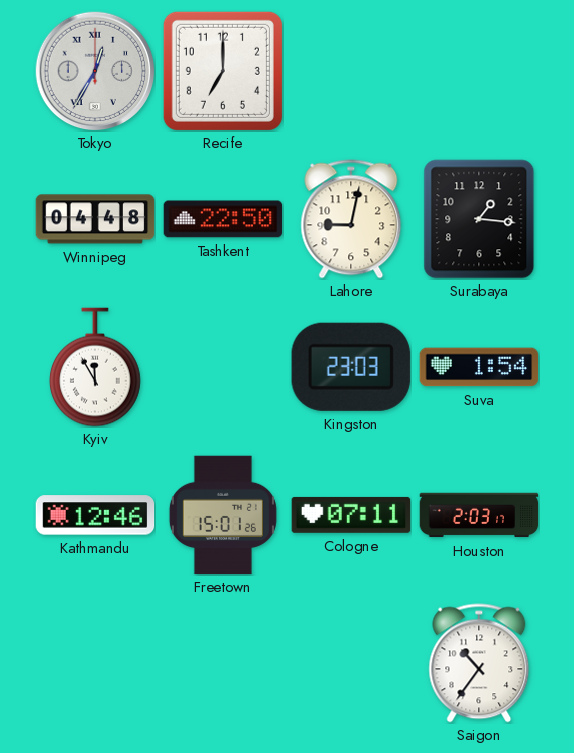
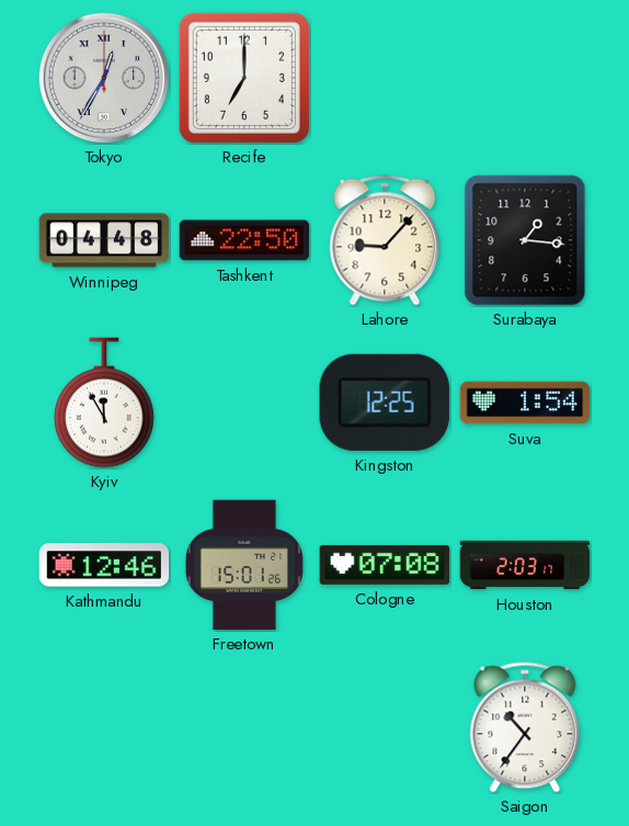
Lahore: 9:02 -> 9:07
Kingston: 23:03 -> 12:25
Cologne: 07:11 -> 07:08
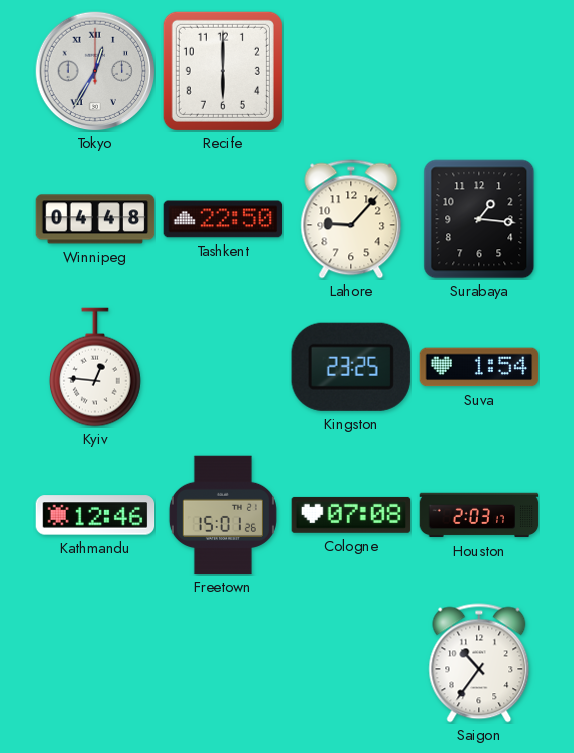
Recife: 7:00 -> 6:00
Kyiv: 11:55 -> 12:46
Kingston: 12:25 -> 23:25
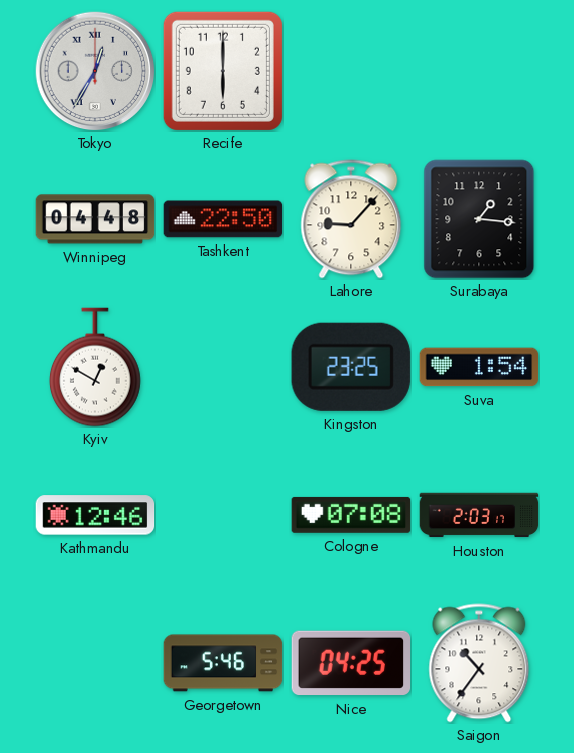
Kyiv: 12:46 -> 12:50
Freetown: 15:01 -> none
Georgetown: none -> 5:46
Nice: none -> 04:25
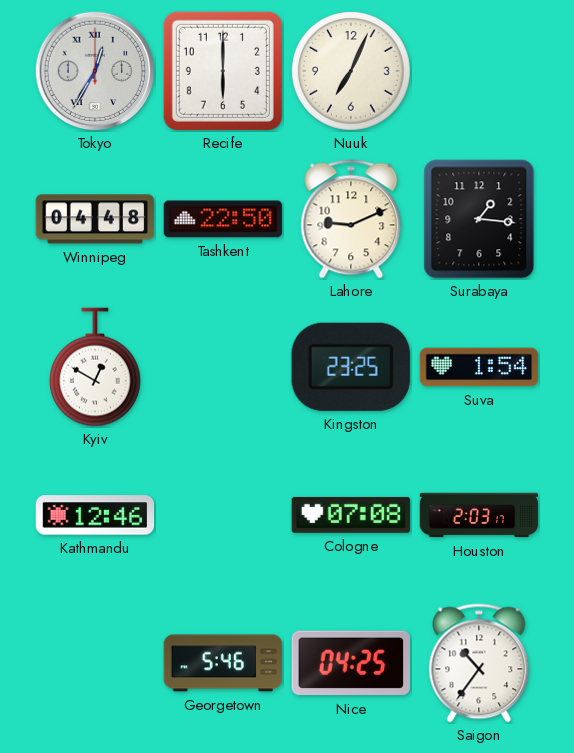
Nuuk: none -> 7:04
Lahore: 9:07 -> 9:11
